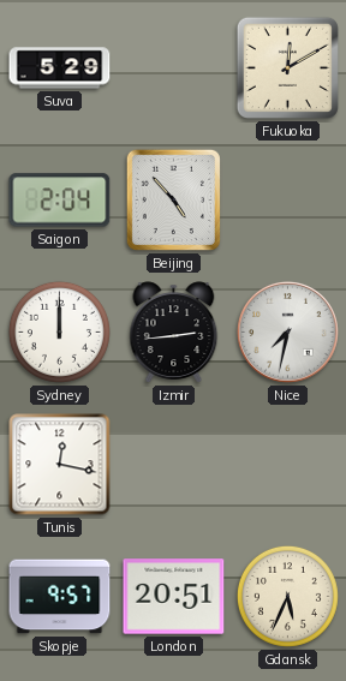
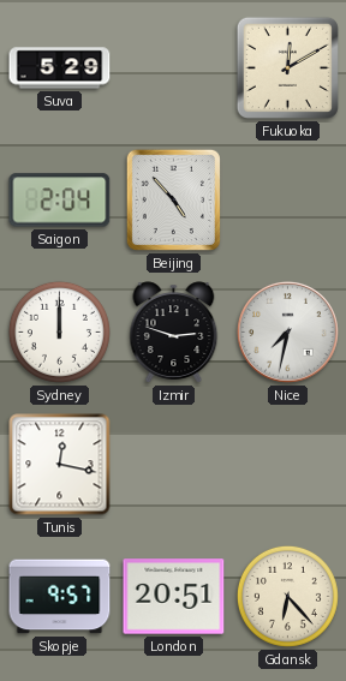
Izmir: 2:44 -> 2:48
Gdansk: 5:34 -> 6:23
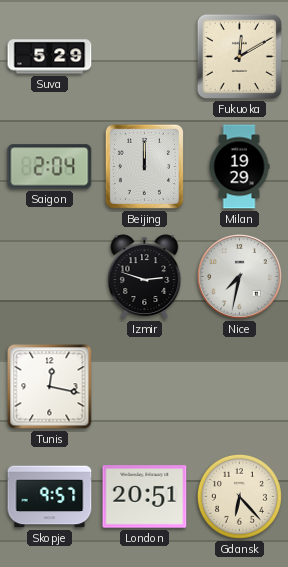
Beijing: 4:53 -> 12:00
Milan: none -> 19:29
Sydney: 12:00 -> none
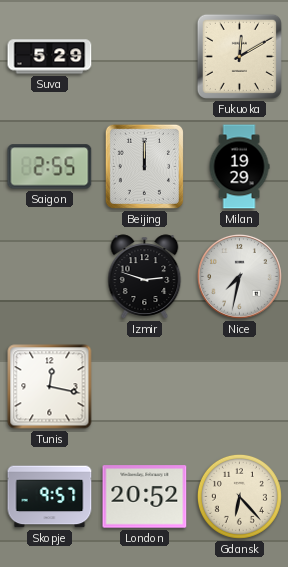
Saigon: 2:04 -> 2:55
London: 20:51 -> 20:52
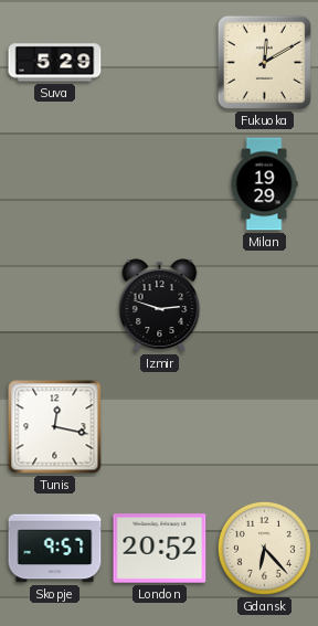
Saigon: 2:55 -> none
Beijing: 12:00 -> none
Nice: 7:32 -> none
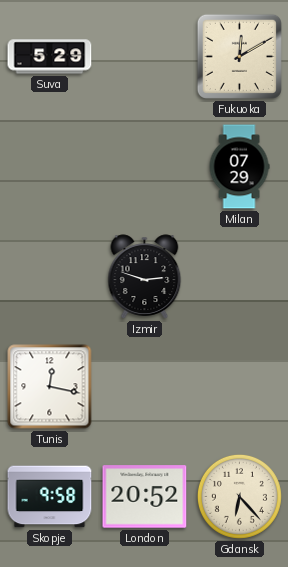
Milan: 19:29 -> 07:29
Skopje: 9:57 -> 9:58
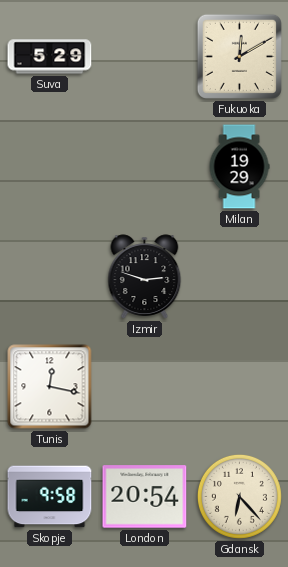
Milan: 07:29 -> 19:29
London: 20:52 -> 20:54
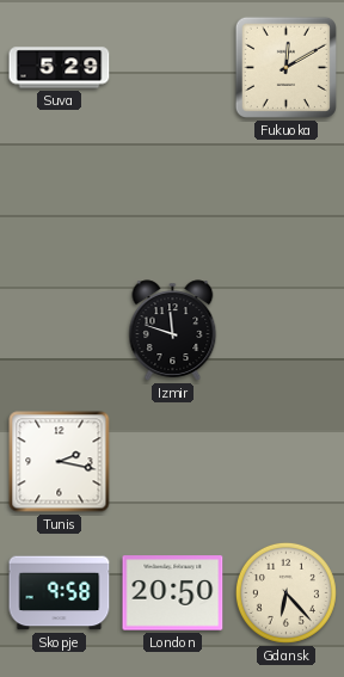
Milan: 19:29 -> none
Izmir: 2:48 -> 11:48
Tunis: 12:17 -> 2:17
London: 20:54 -> 20:50
